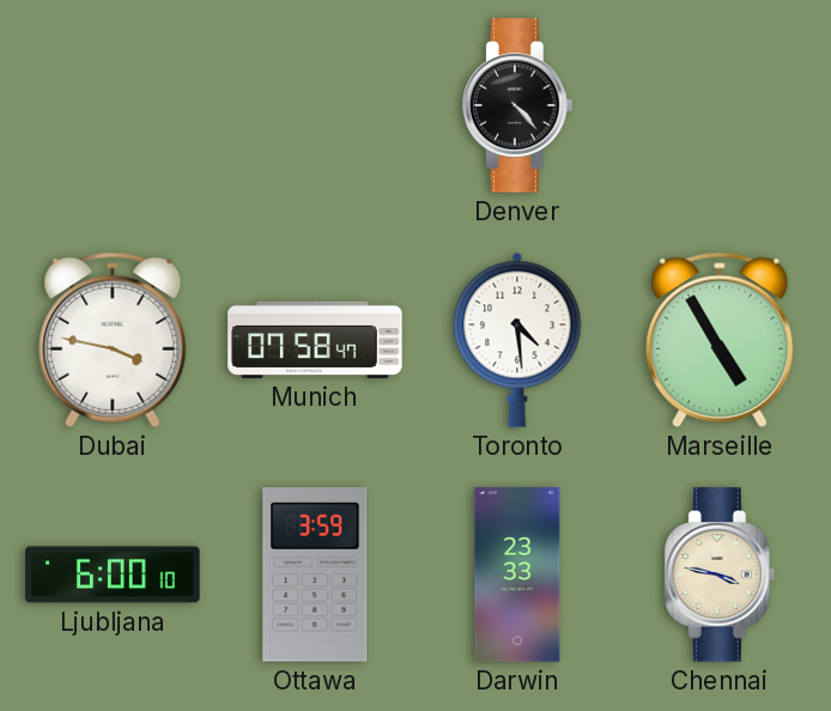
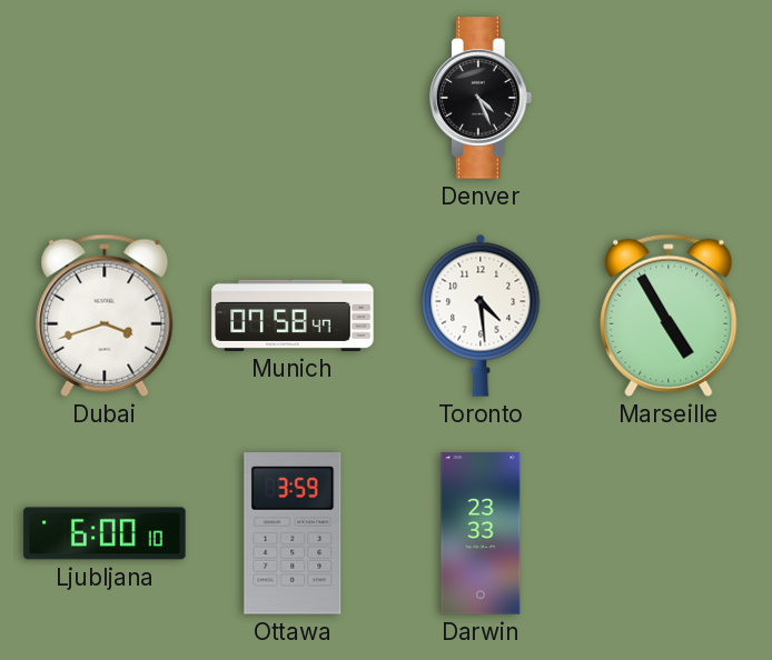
Denver: 4:23 -> 4:26
Dubai: 3:47 -> 3:42
Chennai: 3:47 -> none
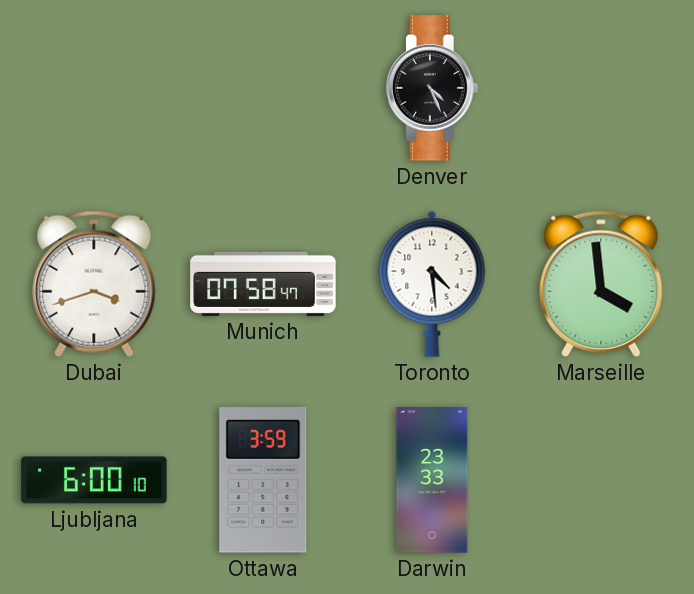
Marseille: 4:55 -> 3:59
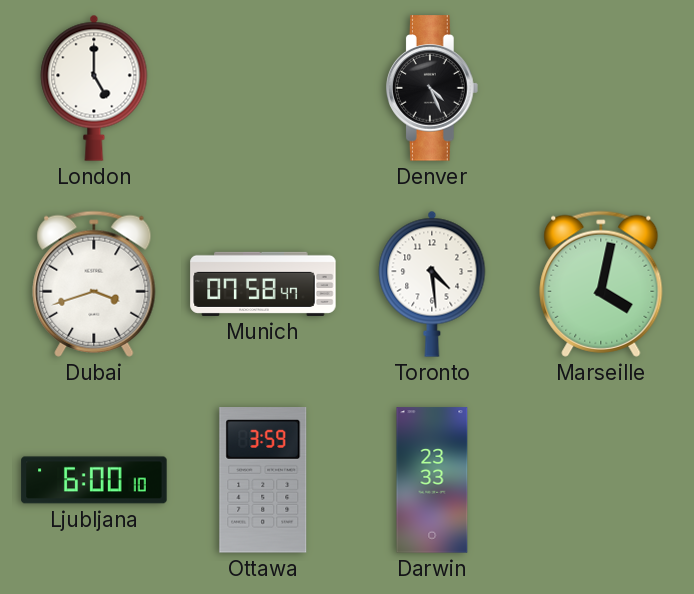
London: none -> 5:00
Marseille: 3:59 -> 4:02
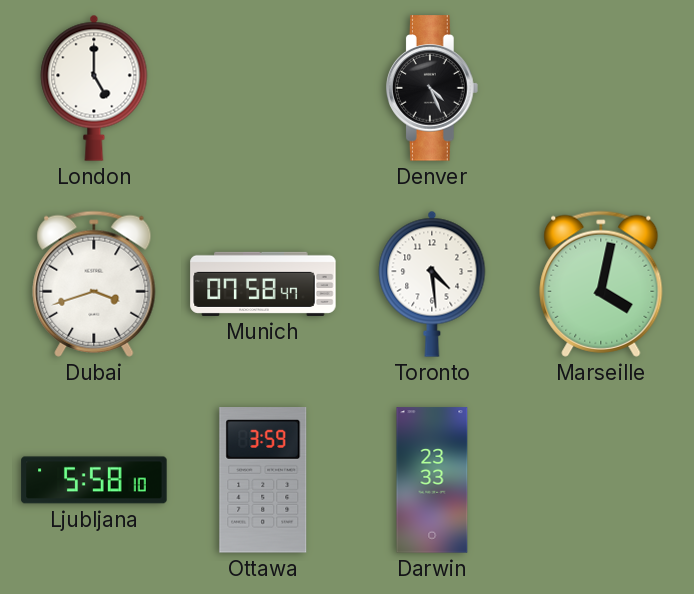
Ljubljana: 6:00 -> 5:58
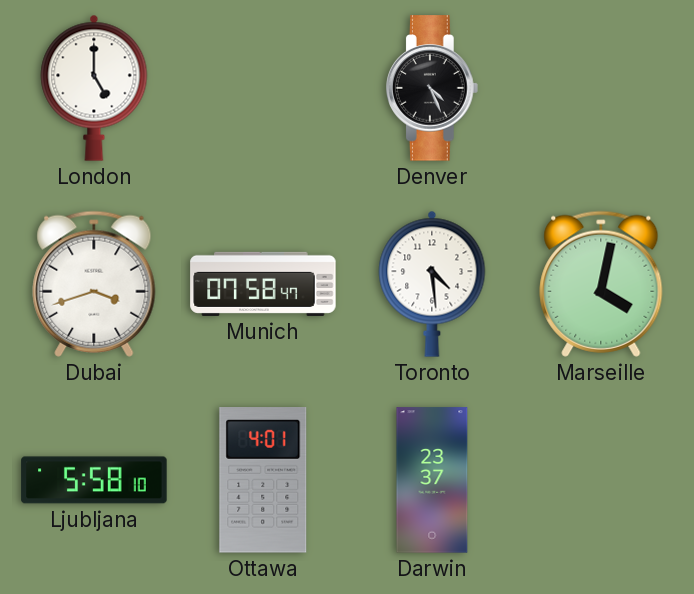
Ottawa: 3:59 -> 4:01
Darwin: 23:33 -> 23:37
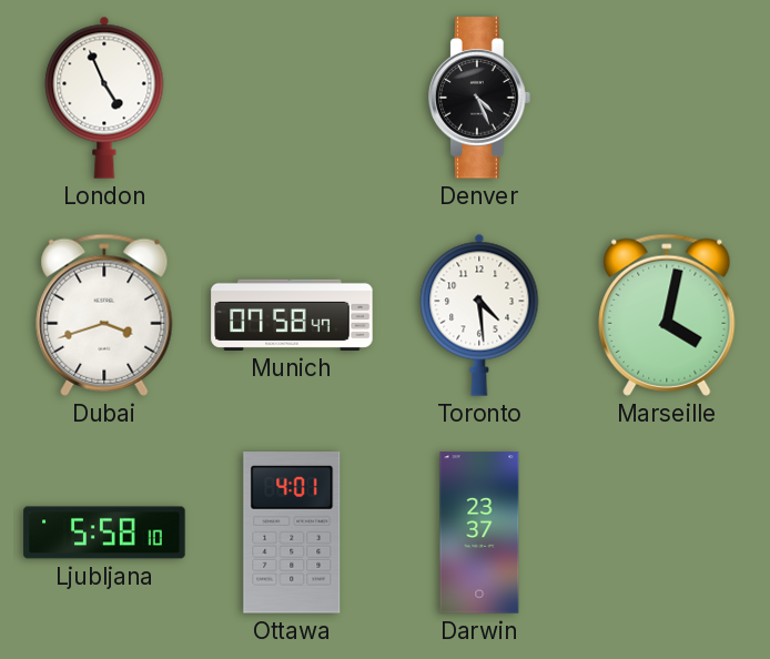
London: 5:00 -> 4:56
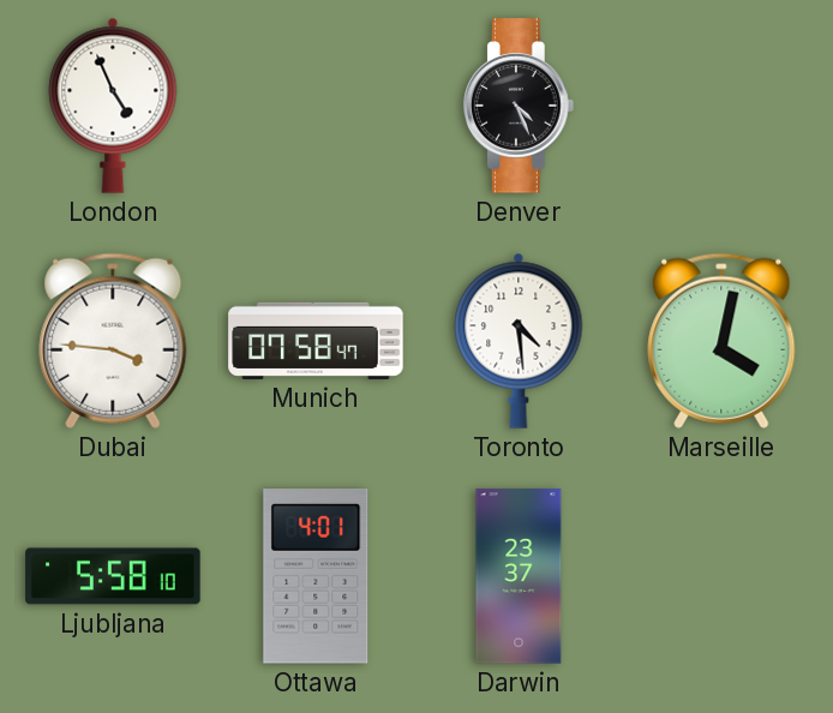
Dubai: 3:42 -> 3:46
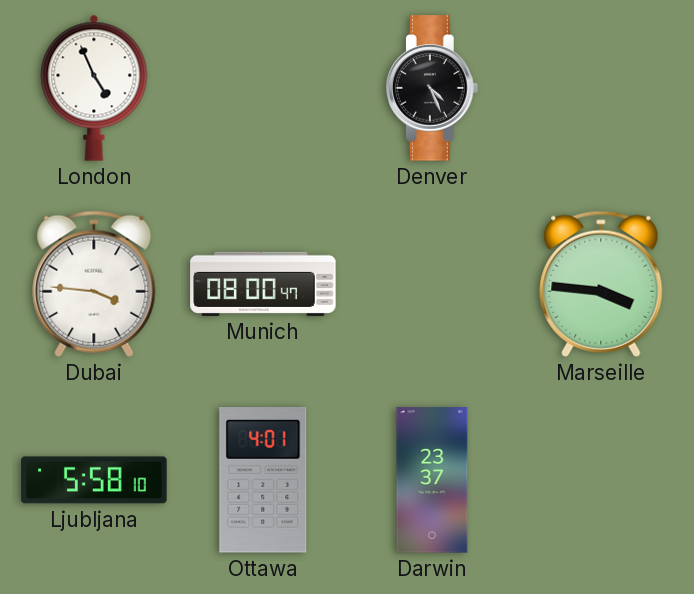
Munich: 07:58 -> 08:00
Toronto: 4:29 -> none
Marseille: 4:02 -> 3:46
